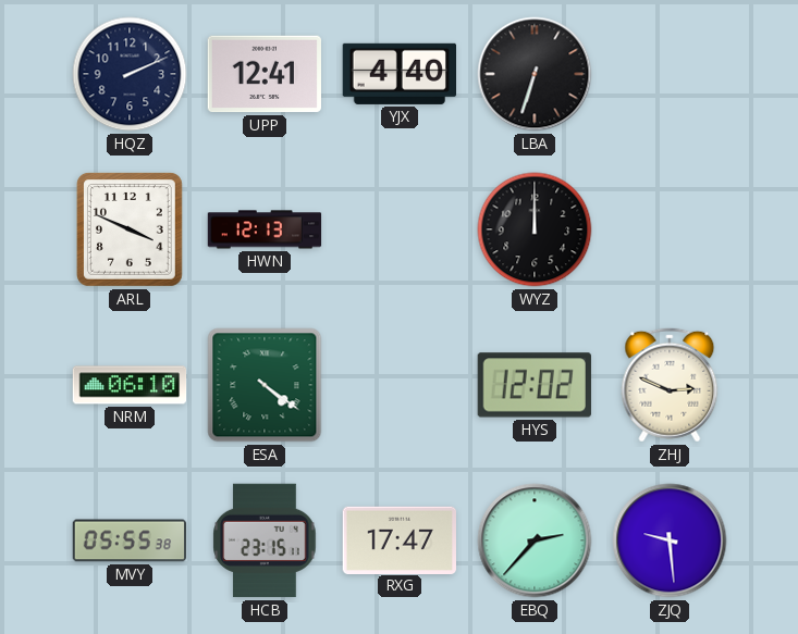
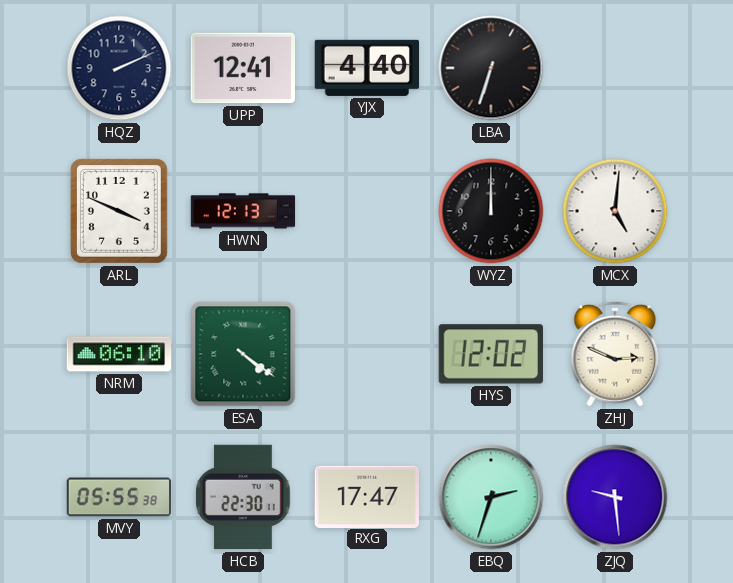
MCX: none -> 5:01
HCB: 23:15 -> 22:30
EBQ: 2:37 -> 2:33
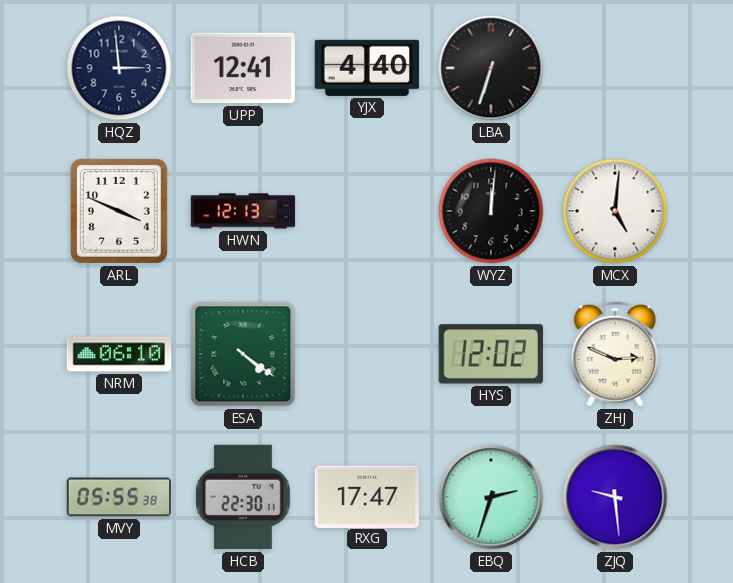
HQZ: 2:11 -> 2:59
WYZ: 12:00 -> 12:01
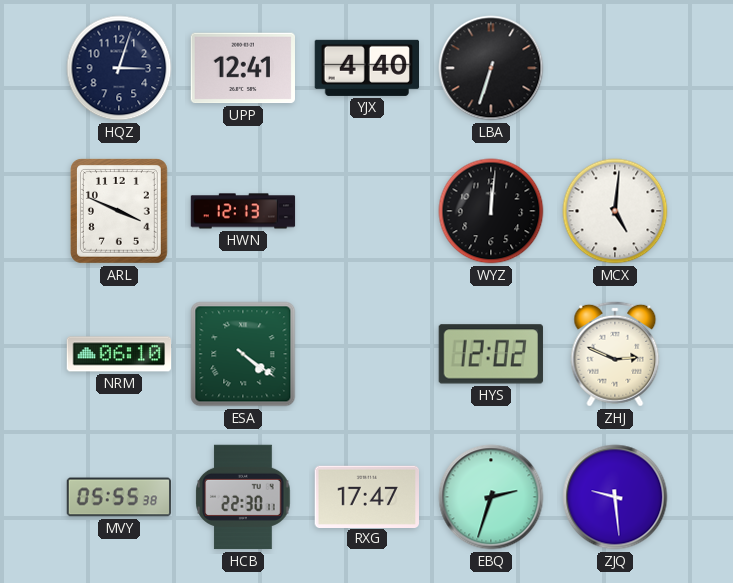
HQZ: 2:59 -> 3:03
